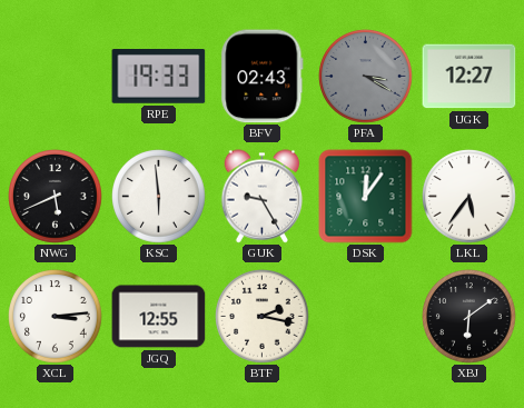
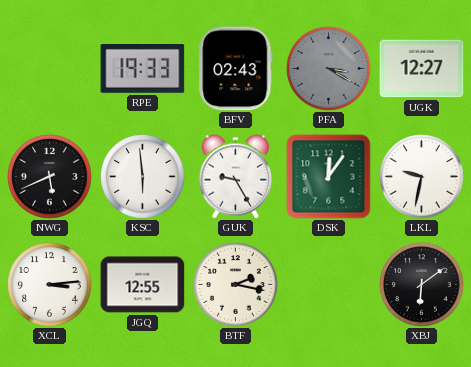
LKL: 5:36 -> 9:32
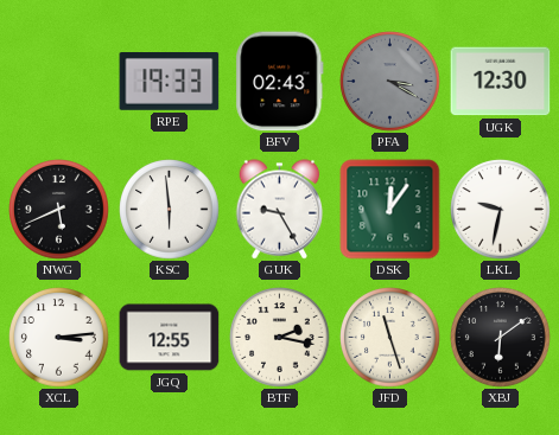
UGK: 12:27 -> 12:30
JFD: none -> 11:27
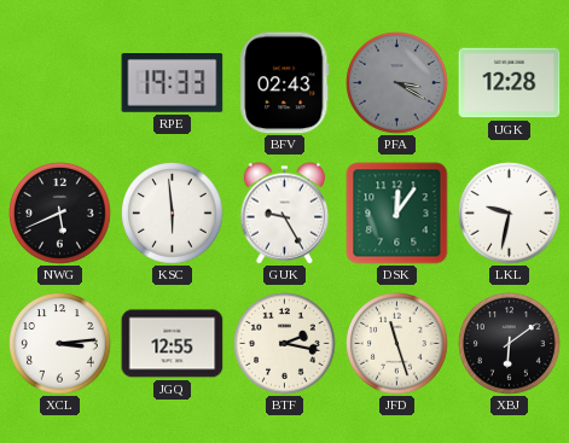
UGK: 12:30 -> 12:28
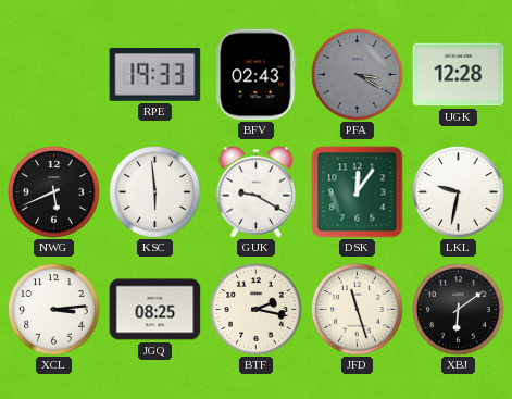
GUK: 9:25 -> 9:20
JGQ: 12:55 -> 08:25
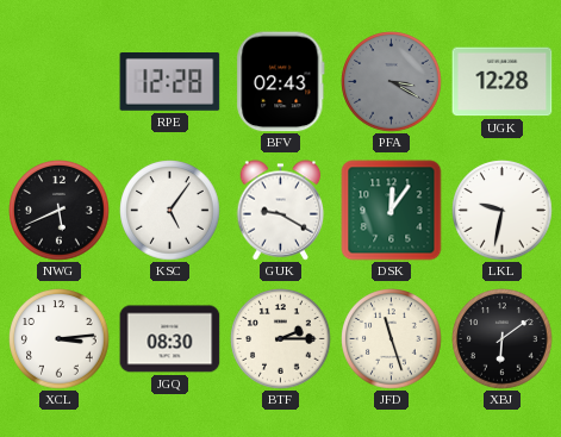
RPE: 19:33 -> 12:28
KSC: 5:59 -> 5:06
JGQ: 08:25 -> 08:30
BTF: 2:17 -> 2:15
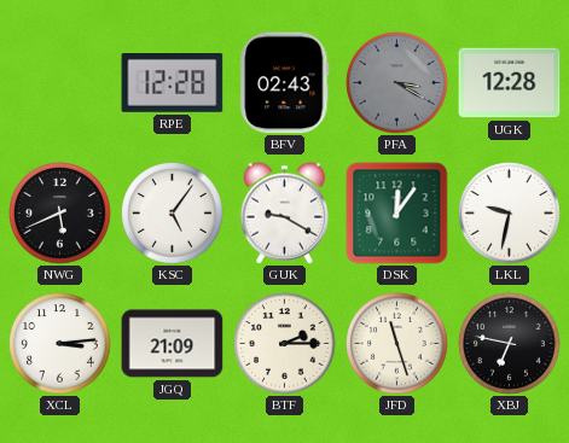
JGQ: 08:30 -> 21:09
XBJ: 6:09 -> 6:47
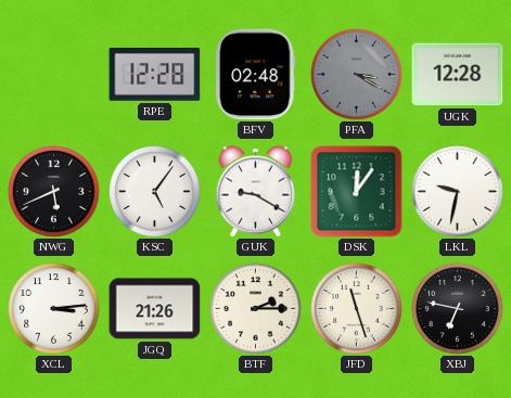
BFV: 02:43 -> 02:48
JGQ: 21:09 -> 21:26
